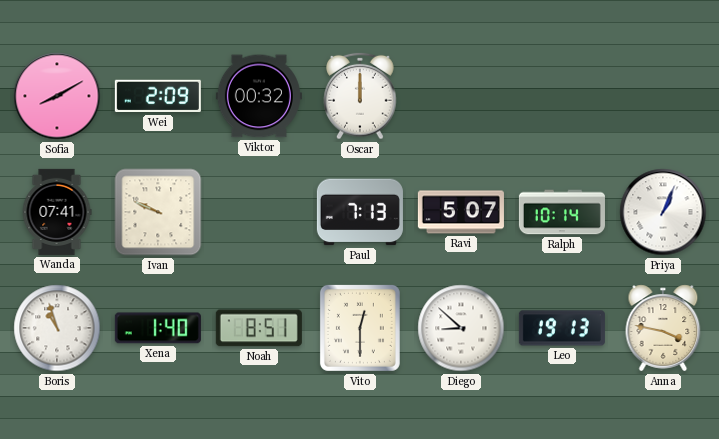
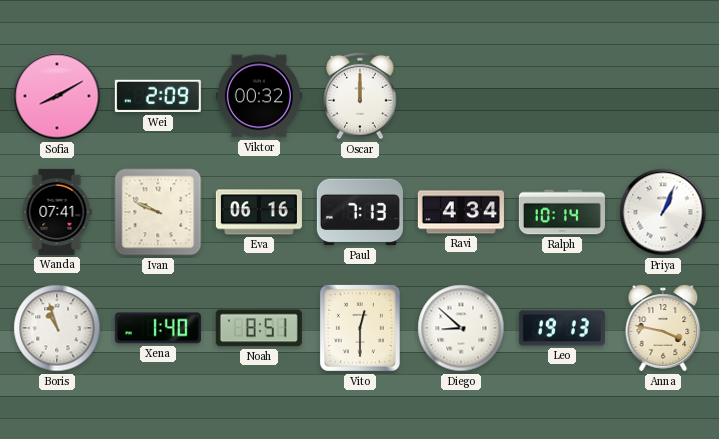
Eva: none -> 06:16
Ravi: 5:07 -> 4:34
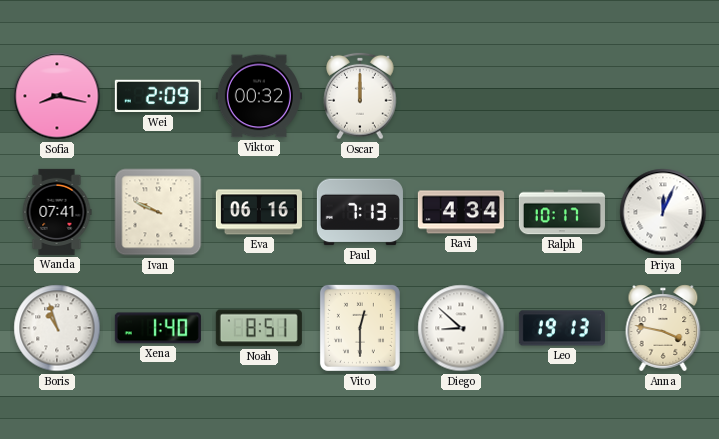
Sofia: 8:10 -> 8:17
Ralph: 10:14 -> 10:17
Priya: 1:04 -> 12:04
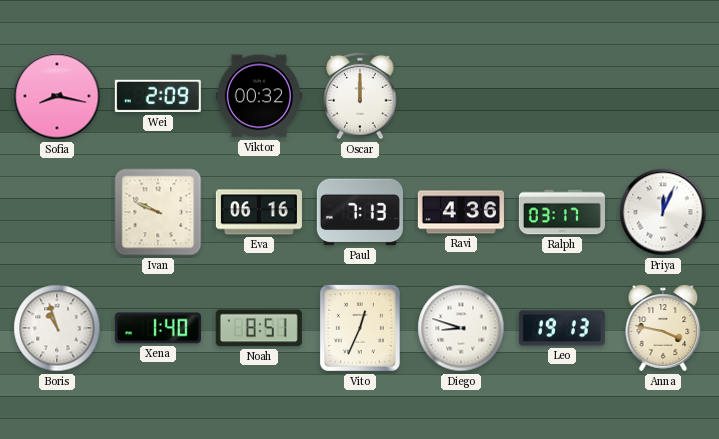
Wanda: 07:41 -> none
Ravi: 4:34 -> 4:36
Ralph: 10:17 -> 03:17
Vito: 12:30 -> 12:34
Diego: 8:52 -> 8:48
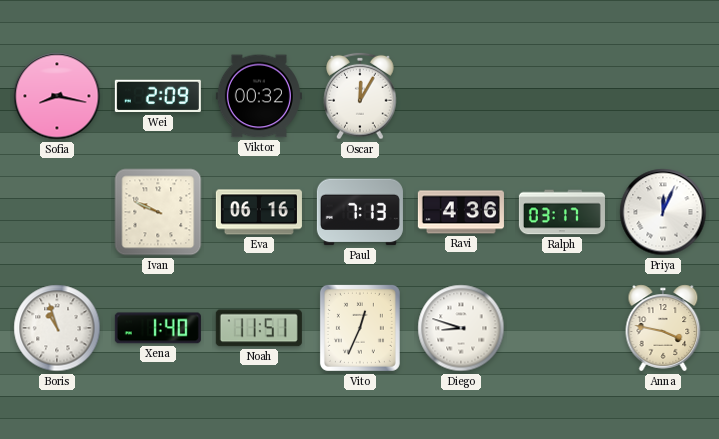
Oscar: 12:00 -> 12:05
Noah: 8:51 -> 11:51
Leo: 19:13 -> none
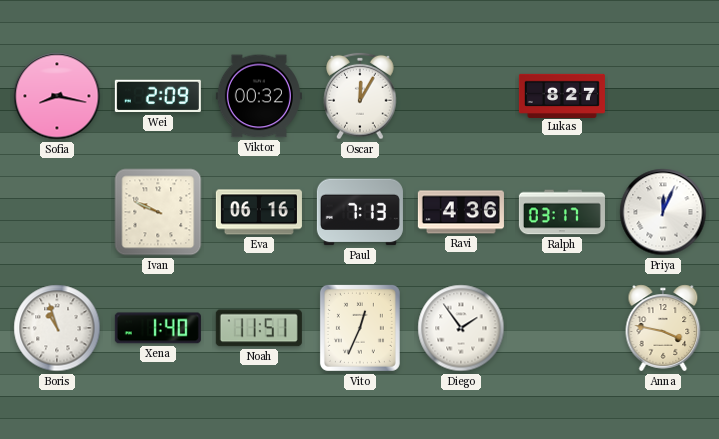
Lukas: none -> 8:27
Diego: 8:48 -> 1:54
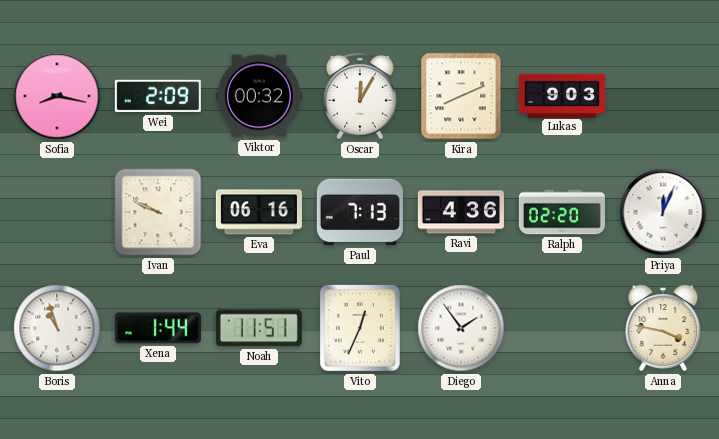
Kira: none -> 8:11
Lukas: 8:27 -> 9:03
Ralph: 03:17 -> 02:20
Xena: 1:40 -> 1:44
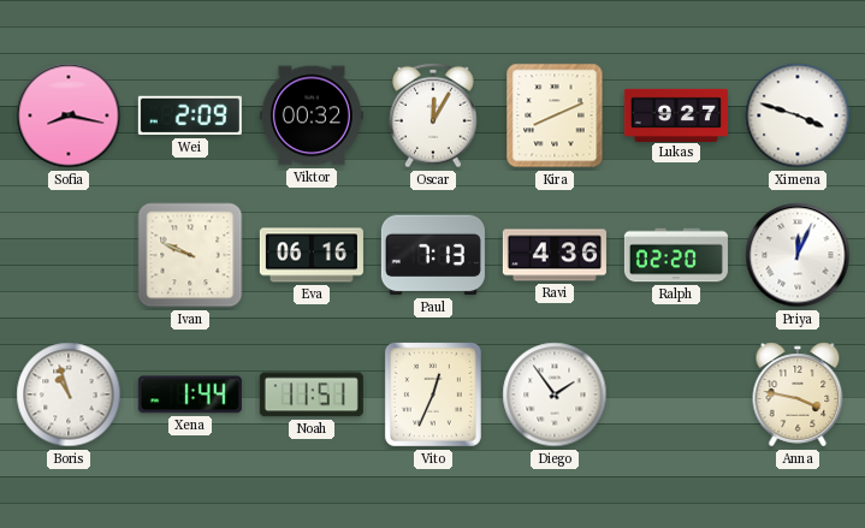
Lukas: 9:03 -> 9:27
Ximena: none -> 3:48
